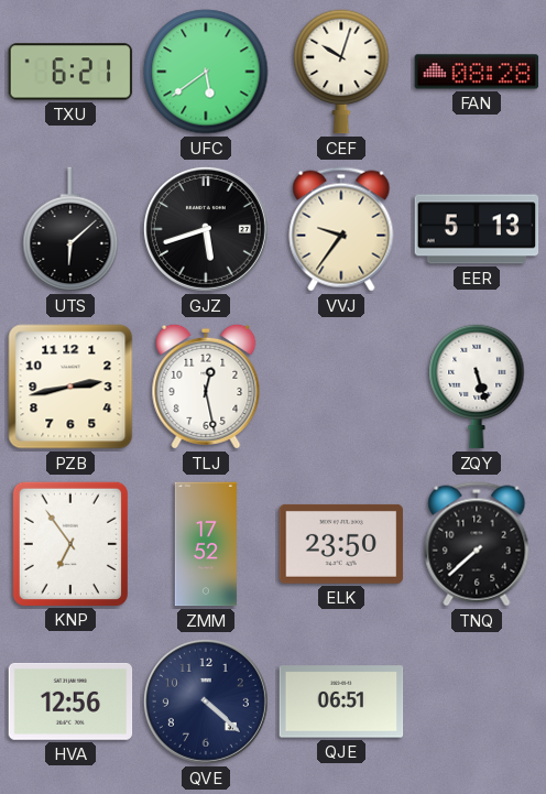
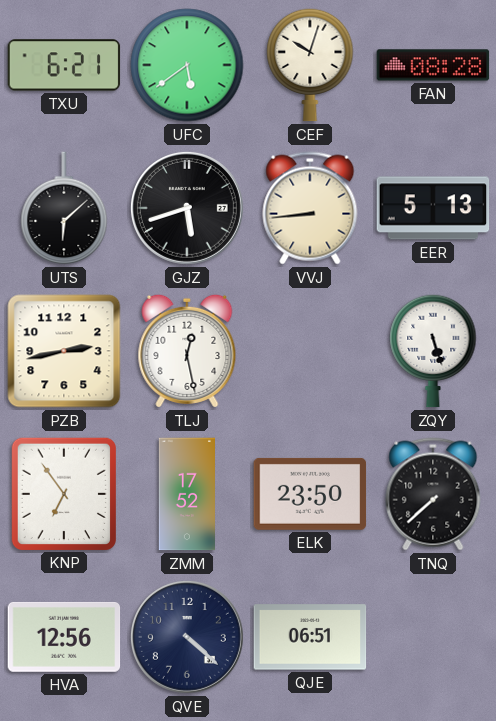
VVJ: 9:36 -> 8:44
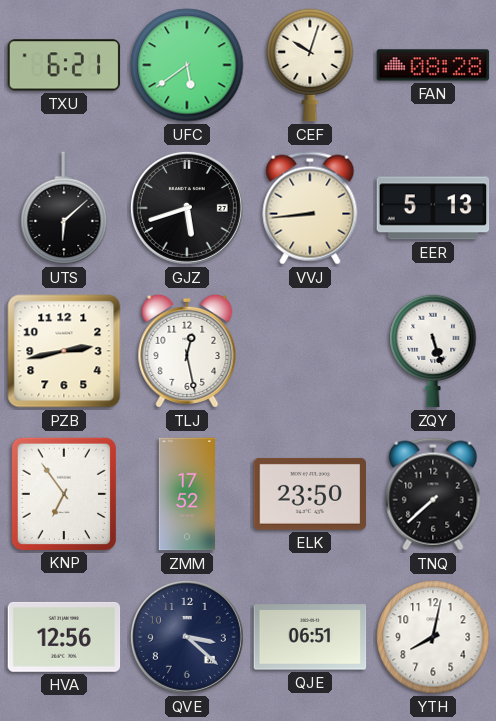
QVE: 4:22 -> 3:22
YTH: none -> 8:02
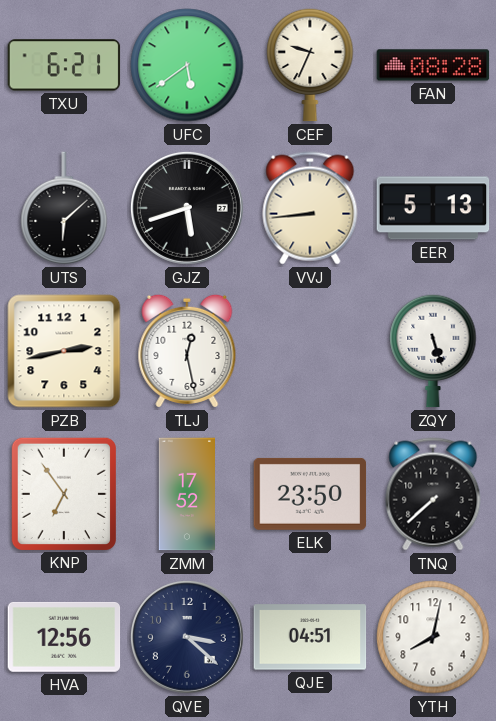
CEF: 10:03 -> 9:34
QJE: 06:51 -> 04:51
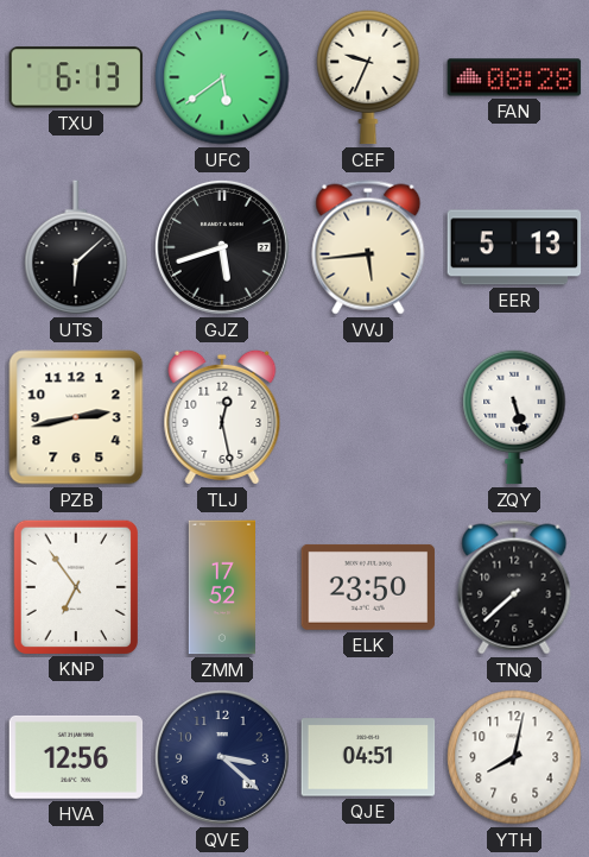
TXU: 6:21 -> 6:13
VVJ: 8:44 -> 5:44
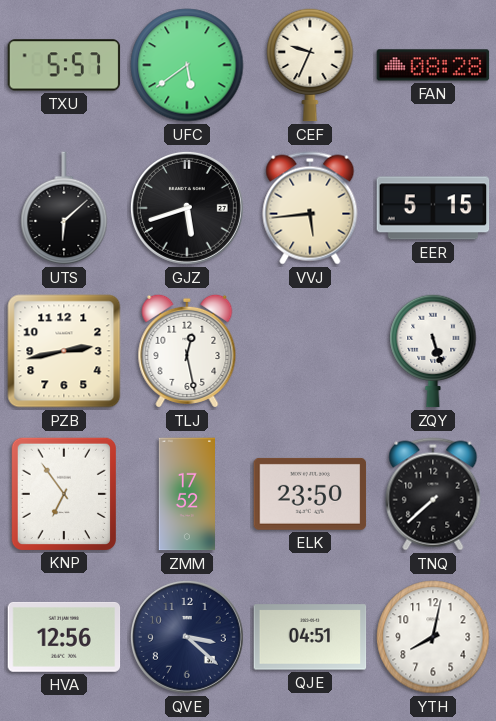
TXU: 6:13 -> 5:57
EER: 5:13 -> 5:15
